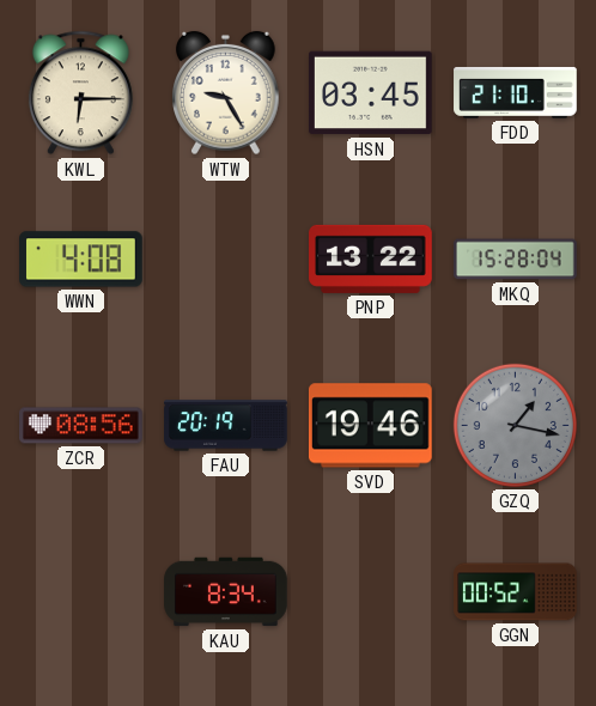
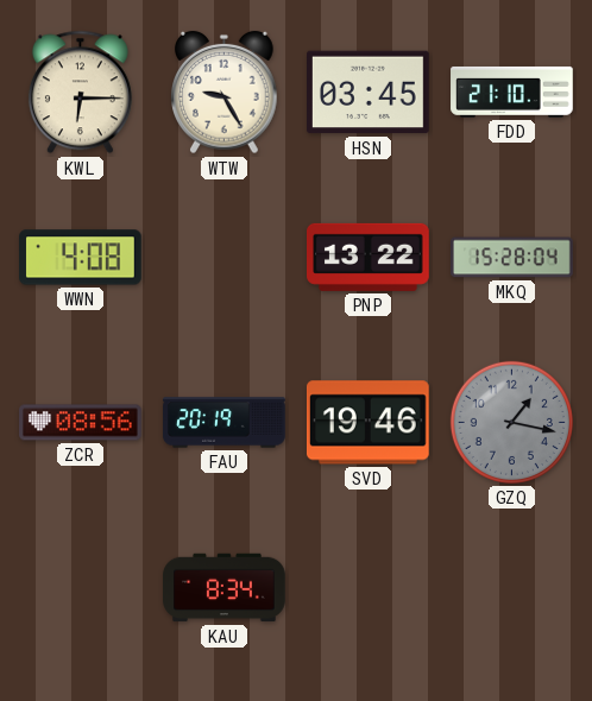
GGN: 00:52 -> none
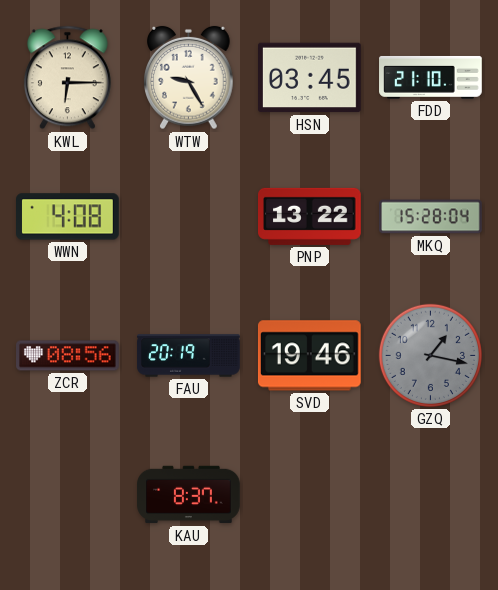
KAU: 8:34 -> 8:37
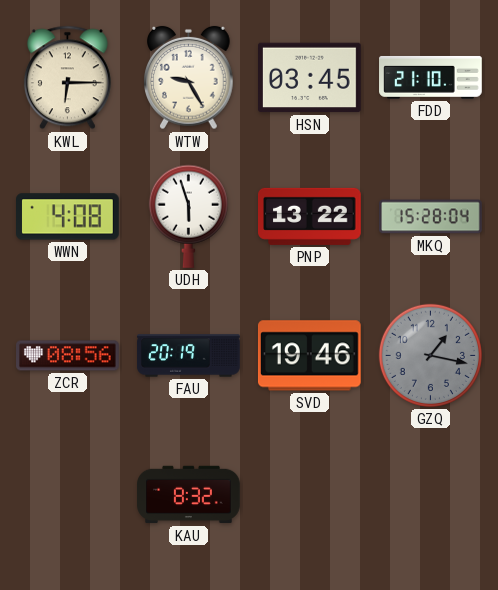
UDH: none -> 5:57
KAU: 8:37 -> 8:32
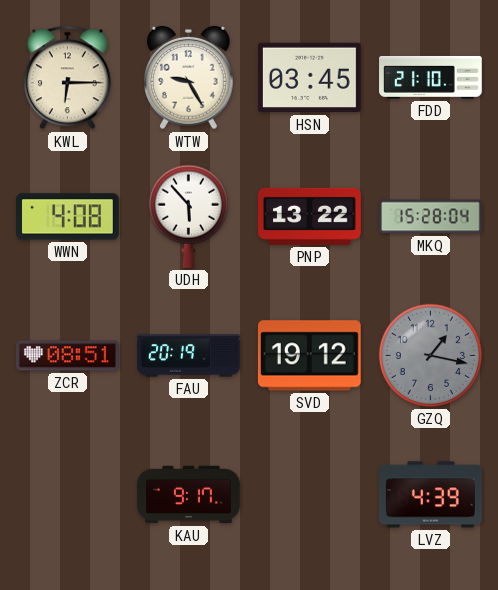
UDH: 5:57 -> 5:53
ZCR: 08:56 -> 08:51
SVD: 19:46 -> 19:12
KAU: 8:32 -> 9:17
LVZ: none -> 4:39
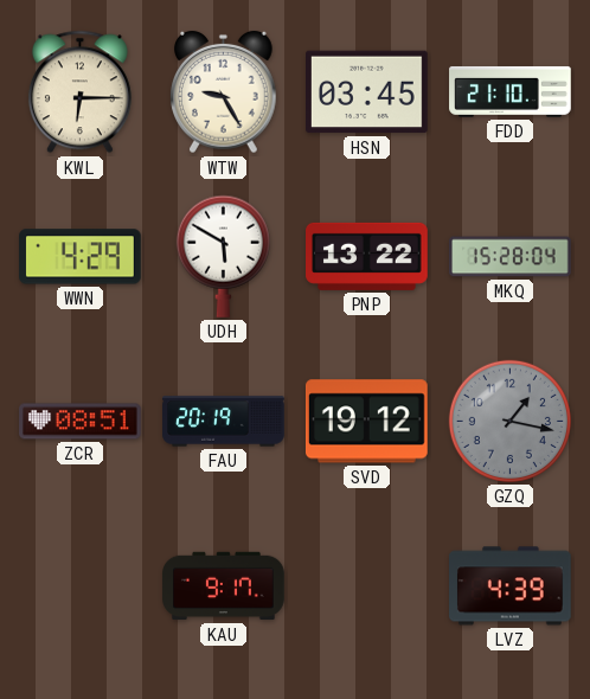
WWN: 4:08 -> 4:29
UDH: 5:53 -> 5:50
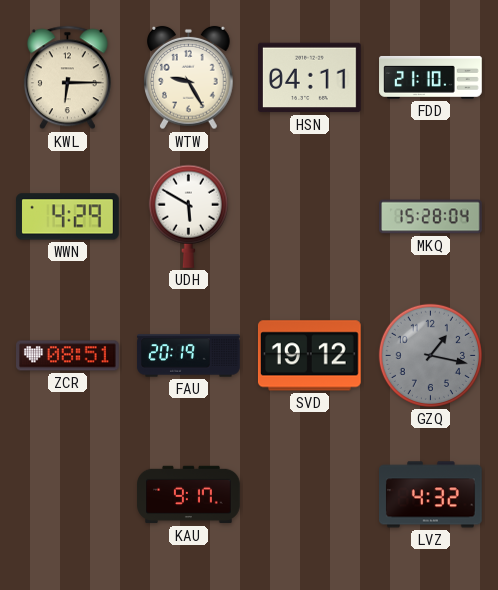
HSN: 03:45 -> 04:11
PNP: 13:22 -> none
LVZ: 4:39 -> 4:32
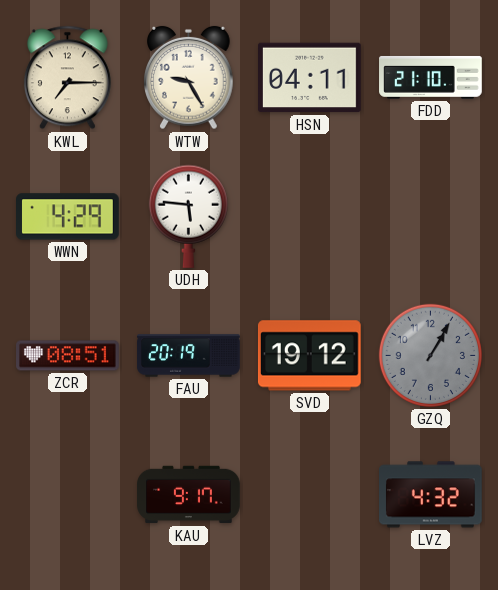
KWL: 6:15 -> 7:15
UDH: 5:50 -> 5:46
MKQ: 15:28 -> none
GZQ: 1:17 -> 1:05
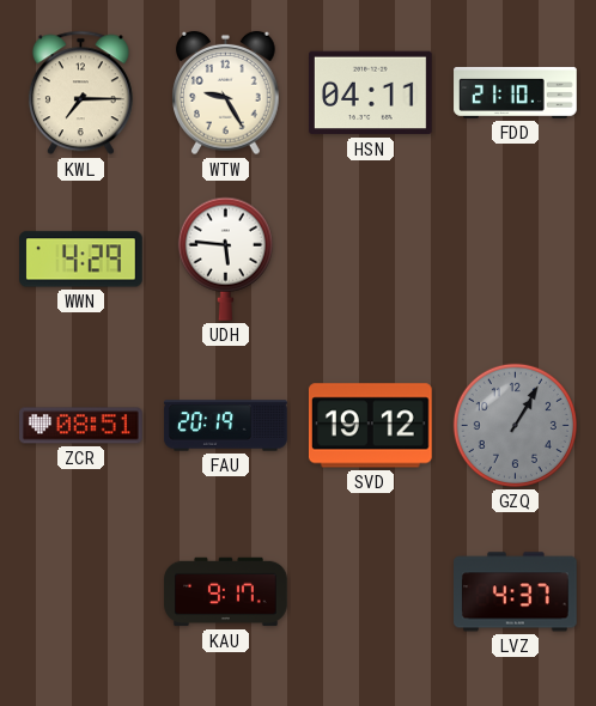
LVZ: 4:32 -> 4:37
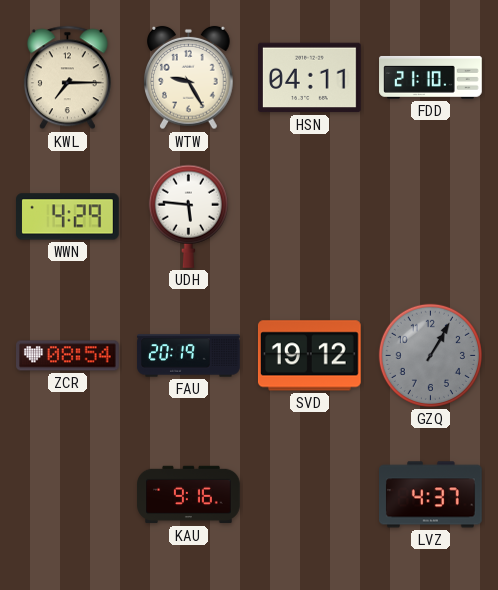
ZCR: 08:51 -> 08:54
KAU: 9:17 -> 9:16
